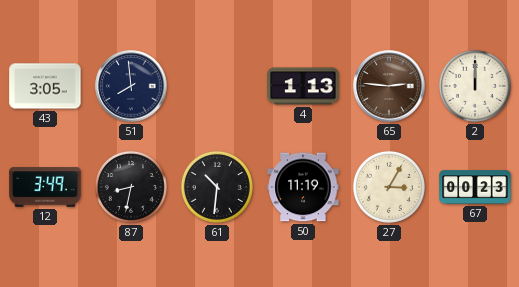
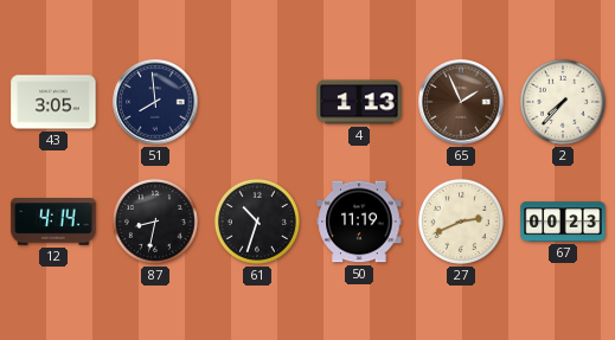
65: 2:46 -> 1:56
2: 12:00 -> 7:37
12: 3:49 -> 4:14
61: 10:31 -> 10:33
27: 3:05 -> 2:41
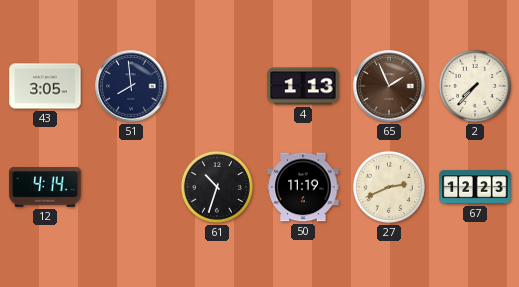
87: 8:32 -> none
67: 00:23 -> 12:23
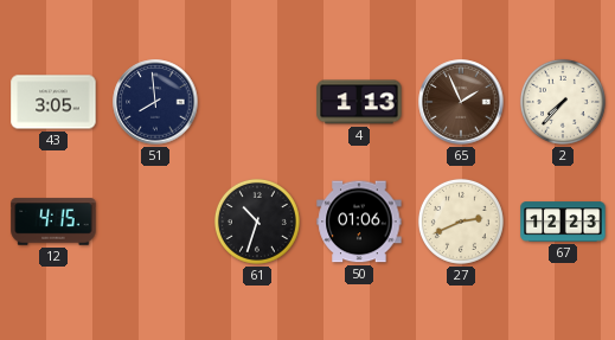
12: 4:14 -> 4:15
50: 11:19 -> 01:06
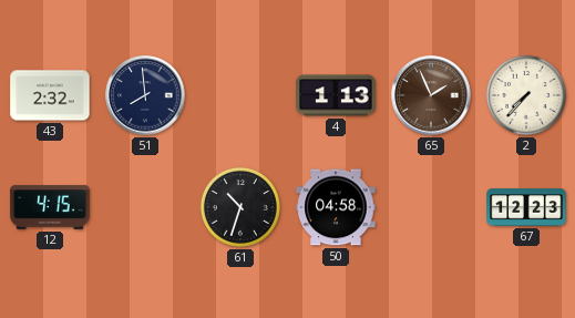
43: 3:05 -> 2:32
50: 01:06 -> 04:58
27: 2:41 -> none
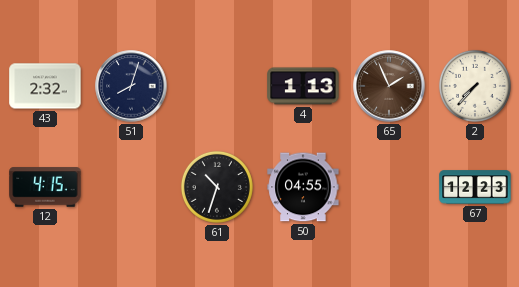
51: 7:59 -> 8:03
50: 04:58 -> 04:55
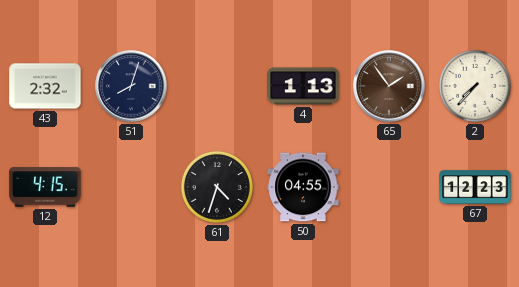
65: 1:56 -> 1:54
61: 10:33 -> 4:33
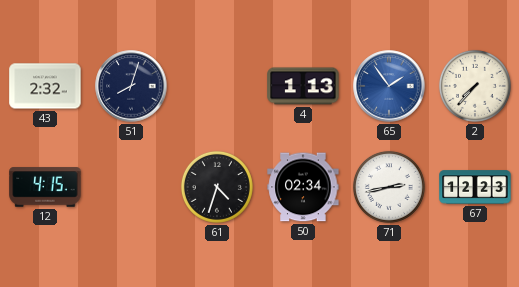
65 dial: brown -> blue
50: 04:55 -> 02:34
71: none -> 2:43
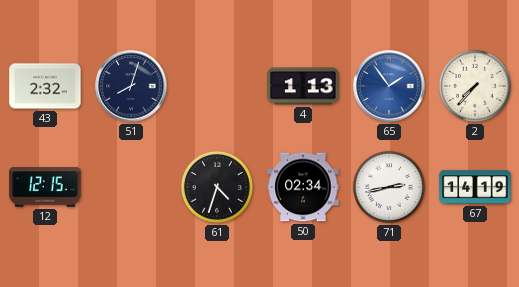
12: 4:15 -> 12:15
67: 12:23 -> 14:19
